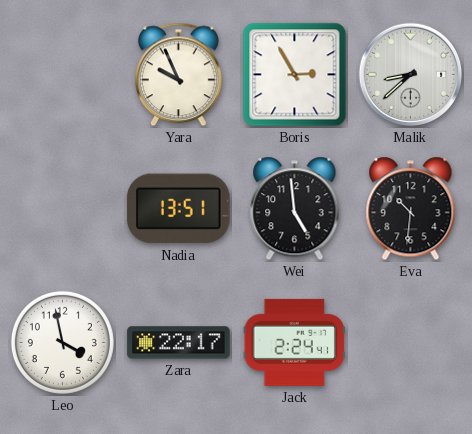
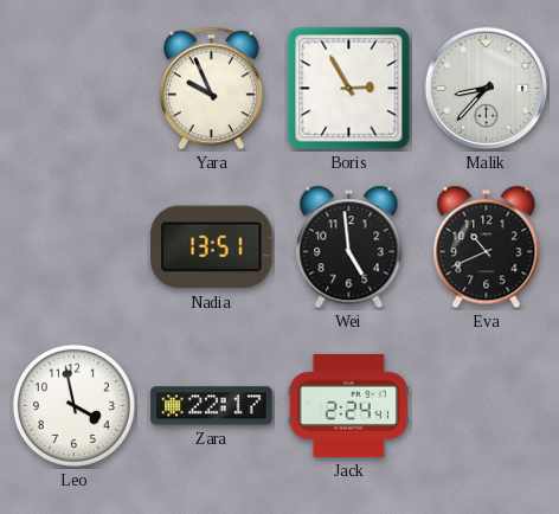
Malik: 8:38 -> 8:37
Eva: 10:31 -> 10:41
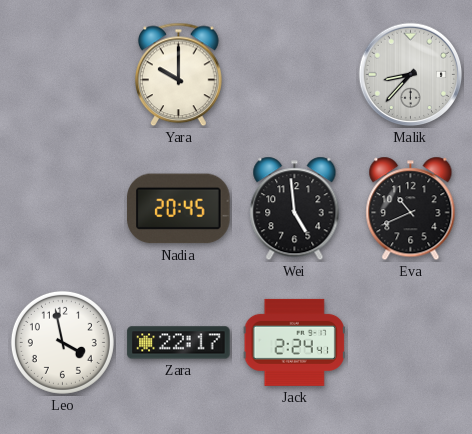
Yara: 9:56 -> 10:00
Boris: 2:55 -> none
Nadia: 13:51 -> 20:45
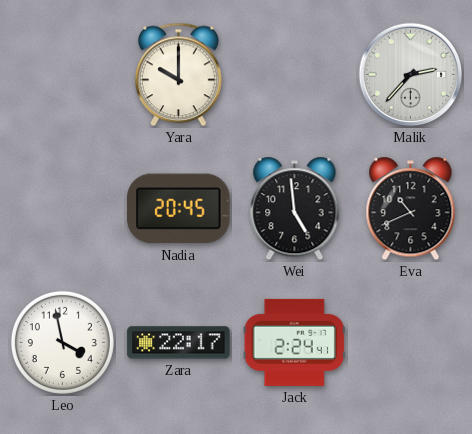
Malik: 8:37 -> 2:37
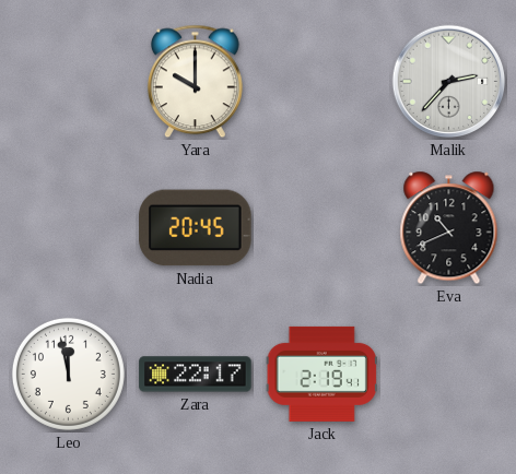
Wei: 4:59 -> none
Leo: 3:58 -> 11:58
Jack: 2:24 -> 2:19
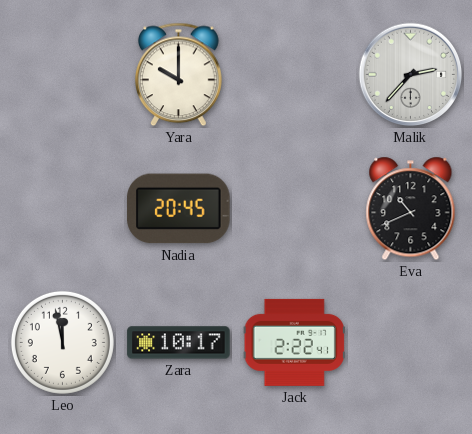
Zara: 22:17 -> 10:17
Jack: 2:19 -> 2:22
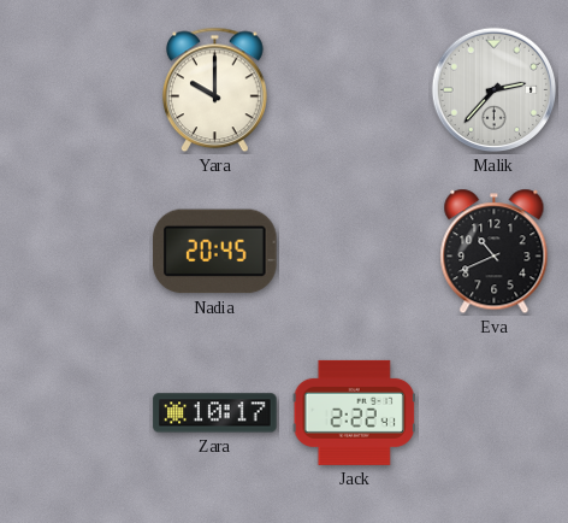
Leo: 11:58 -> none
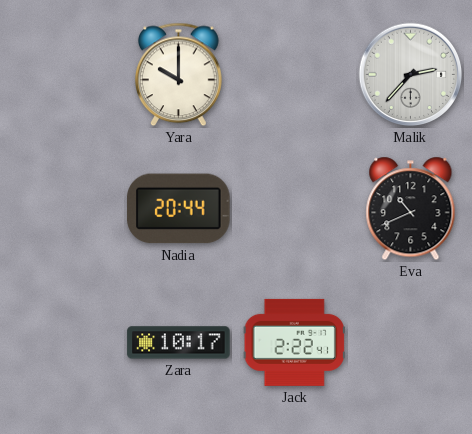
Nadia: 20:45 -> 20:44
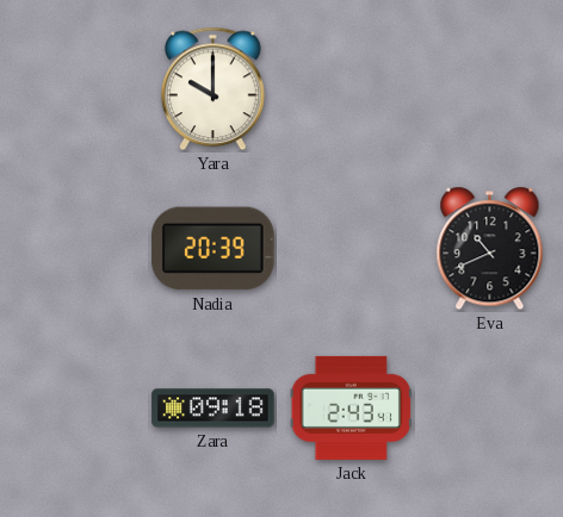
Malik: 2:37 -> none
Nadia: 20:44 -> 20:39
Zara: 10:17 -> 09:18
Jack: 2:22 -> 2:43
